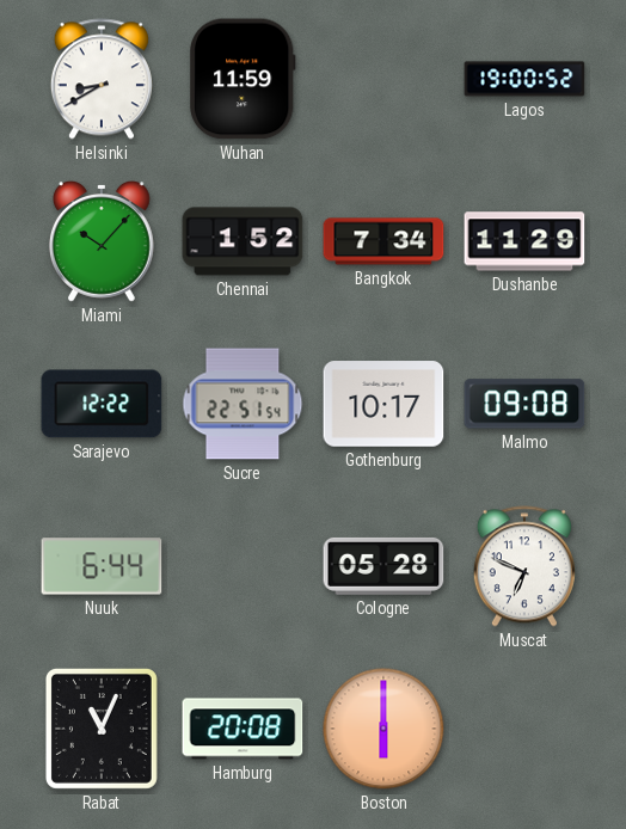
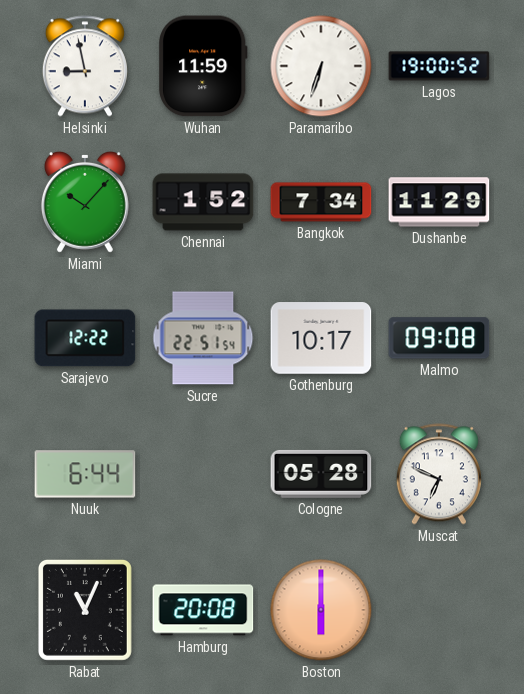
Helsinki: 8:40 -> 8:58
Paramaribo: none -> 6:33
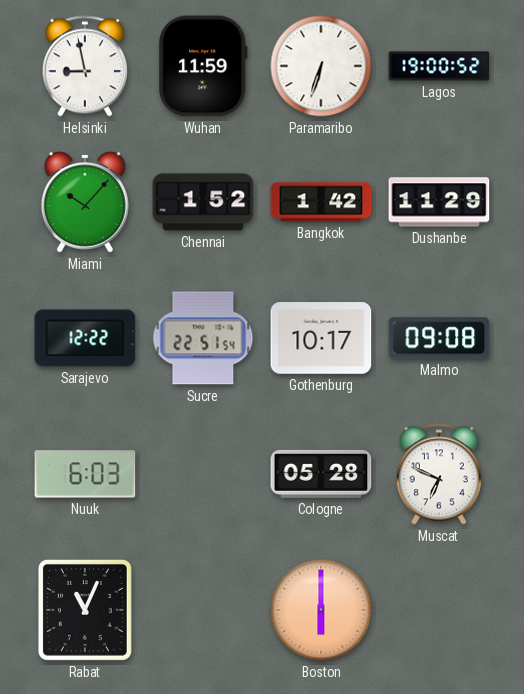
Bangkok: 7:34 -> 1:42
Nuuk: 6:44 -> 6:03
Hamburg: 20:08 -> none
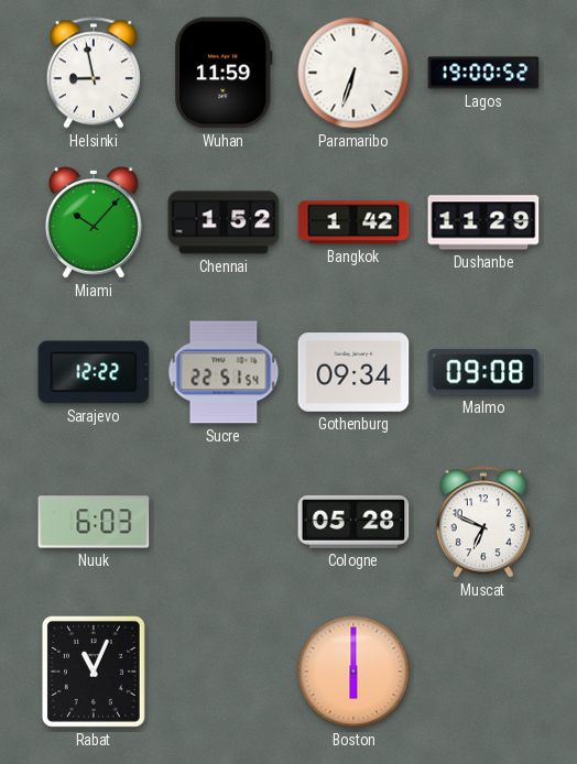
Gothenburg: 10:17 -> 09:34
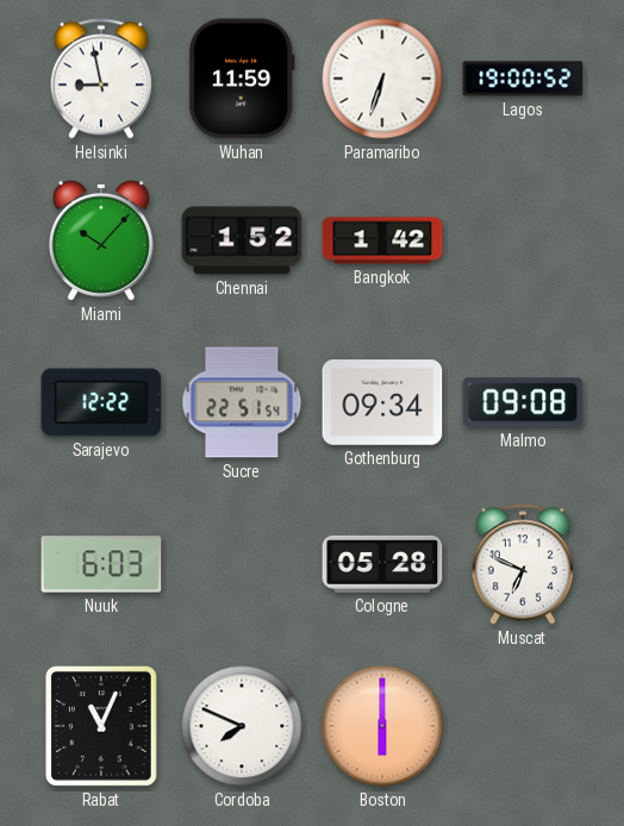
Dushanbe: 11:29 -> none
Cordoba: none -> 7:49
